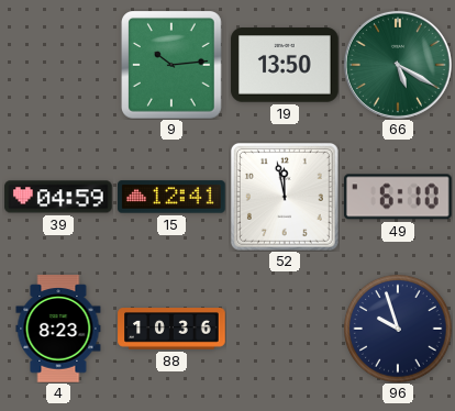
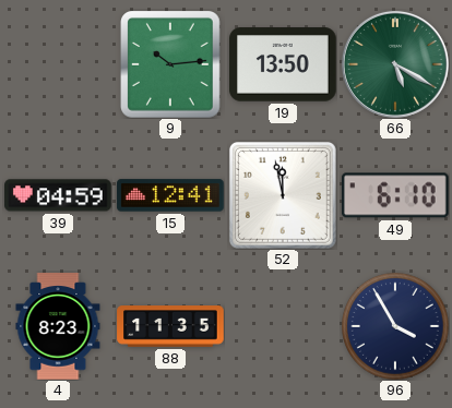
88: 10:36 -> 11:35
96: 9:57 -> 3:55
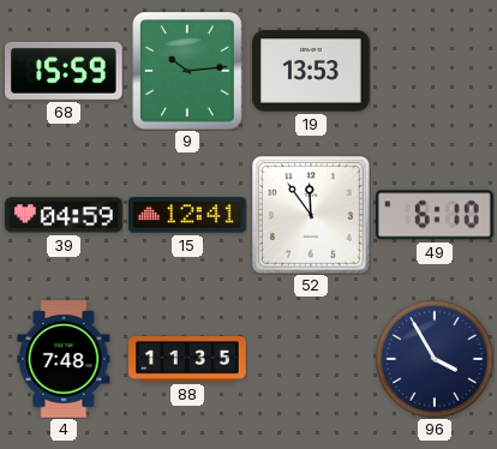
68: none -> 15:59
19: 13:50 -> 13:53
66: 5:20 -> none
52: 11:58 -> 11:54
4: 8:23 -> 7:48
